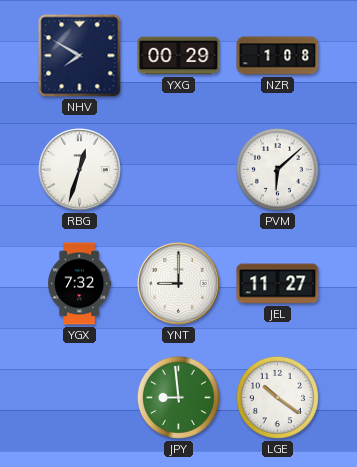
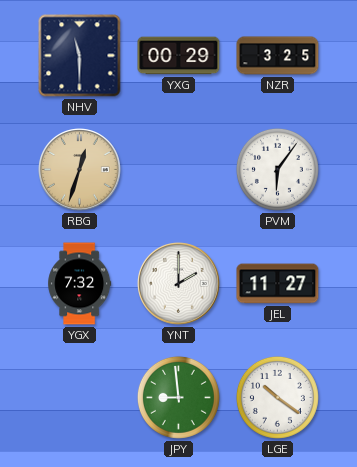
NHV: 7:50 -> 11:30
NZR: 1:08 -> 3:25
RBG dial: white -> champagne
PVM: 6:08 -> 6:06
YNT: 9:00 -> 2:00
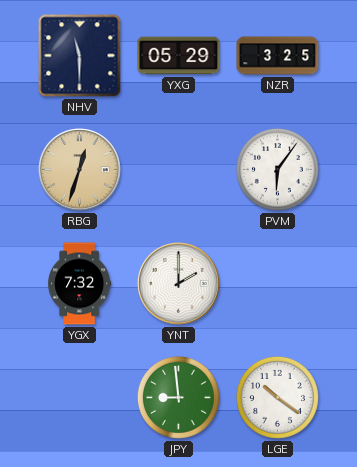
YXG: 00:29 -> 05:29
JEL: 11:27 -> none
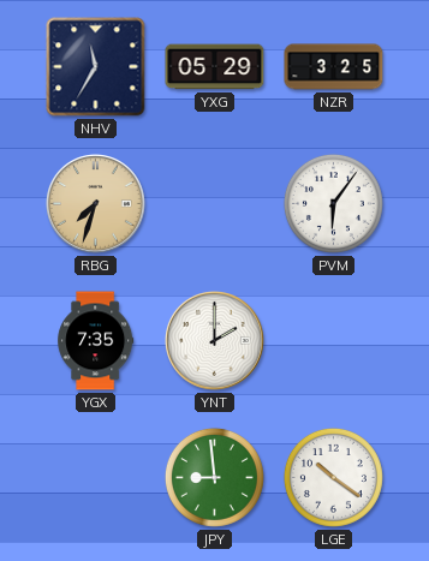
NHV: 11:30 -> 11:35
RBG: 12:33 -> 7:33
YGX: 7:32 -> 7:35
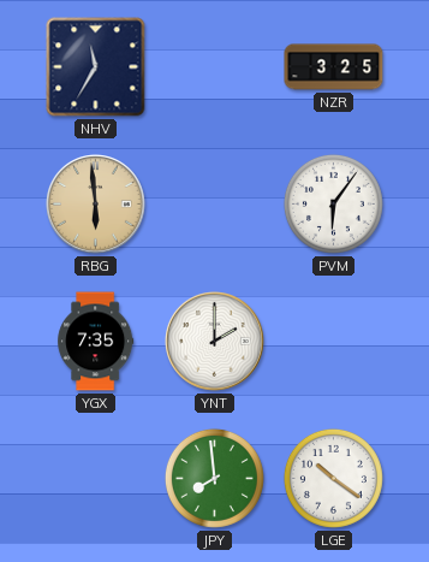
YXG: 05:29 -> none
RBG: 7:33 -> 5:59
JPY: 8:59 -> 7:59
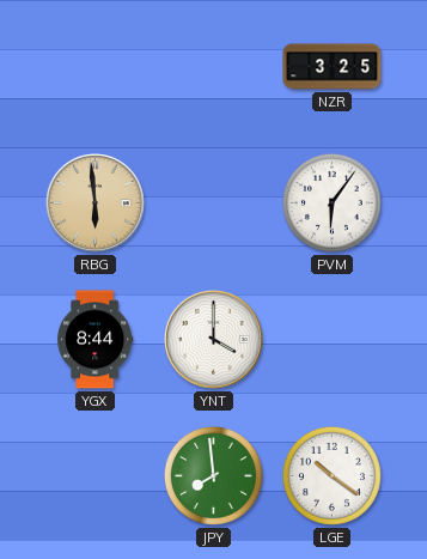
NHV: 11:35 -> none
YGX: 7:35 -> 8:44
YNT: 2:00 -> 4:00
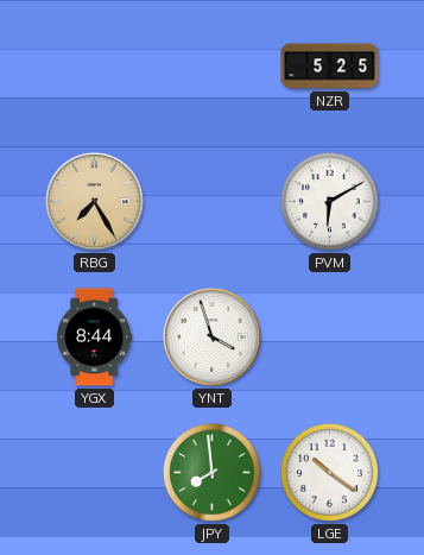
NZR: 3:25 -> 5:25
RBG: 5:59 -> 7:25
PVM: 6:06 -> 6:10
YNT: 4:00 -> 3:57
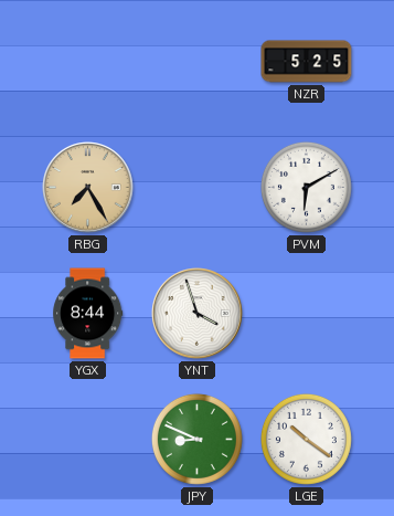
JPY: 7:59 -> 8:49
